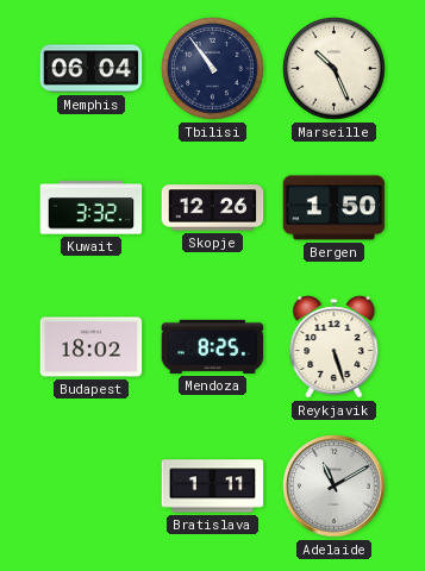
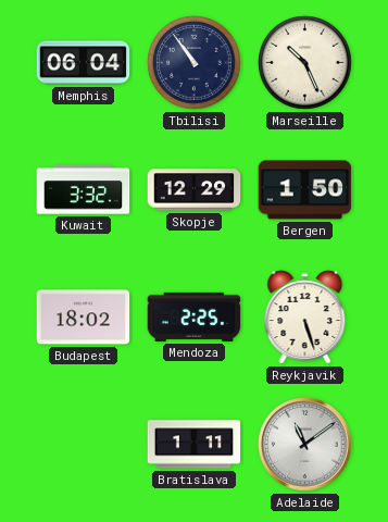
Skopje: 12:26 -> 12:29
Mendoza: 8:25 -> 2:25
Adelaide: 11:10 -> 11:09
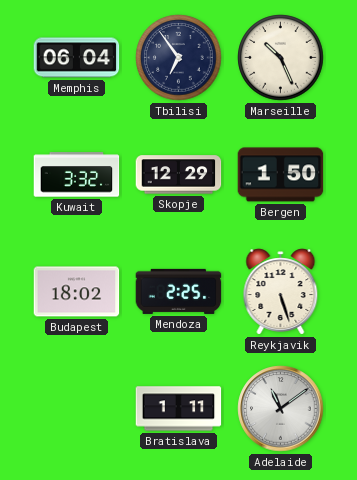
Tbilisi: 10:54 -> 6:54
